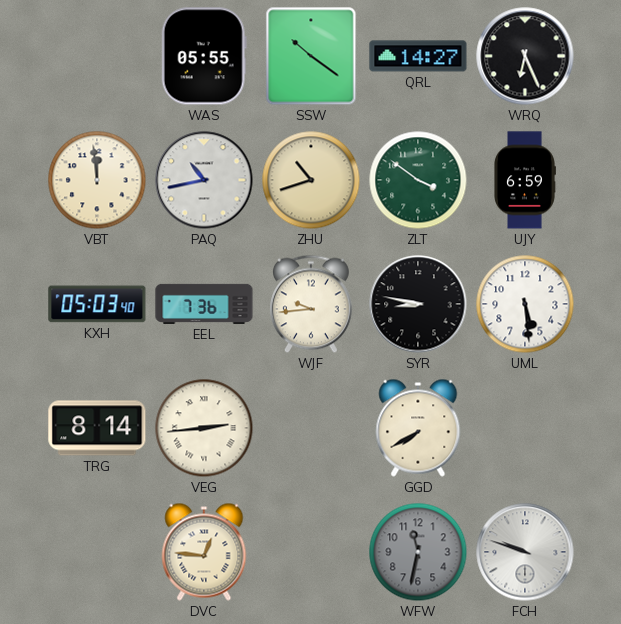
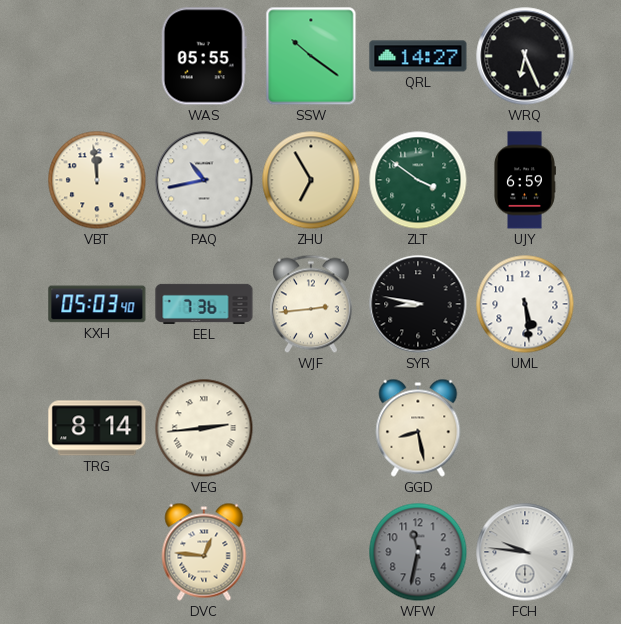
ZHU: 10:42 -> 6:55
WJF: 9:44 -> 2:44
GGD: 7:40 -> 8:28
FCH: 9:48 -> 9:46
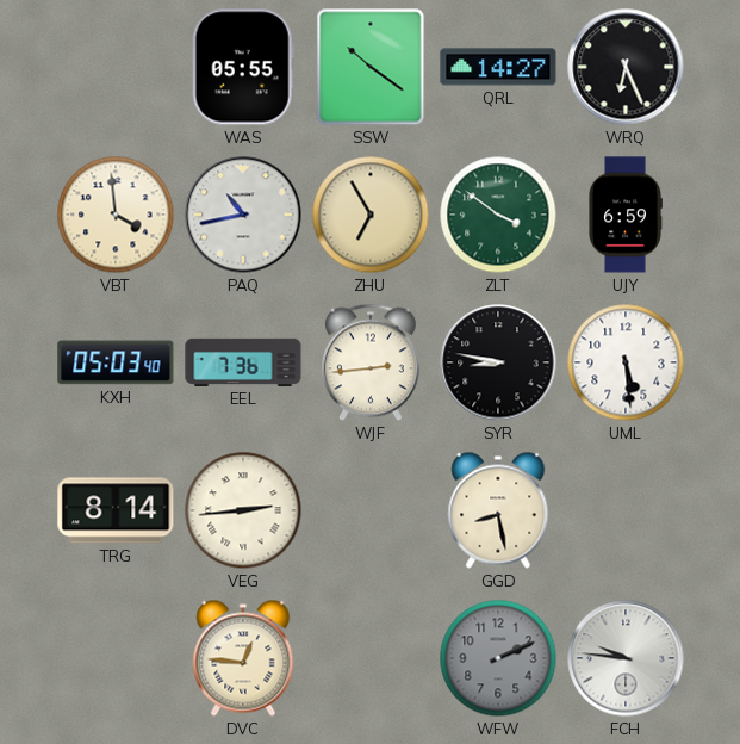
VBT: 11:59 -> 3:59
WFW: 11:32 -> 2:11
